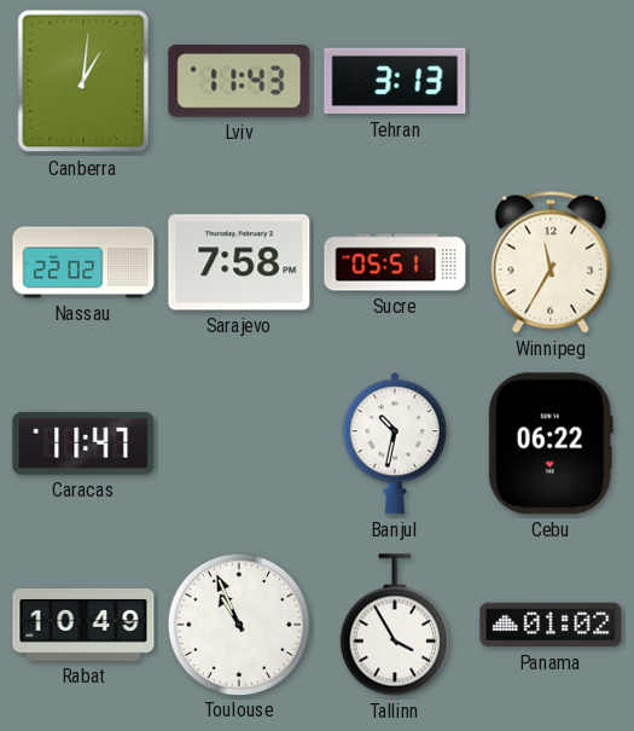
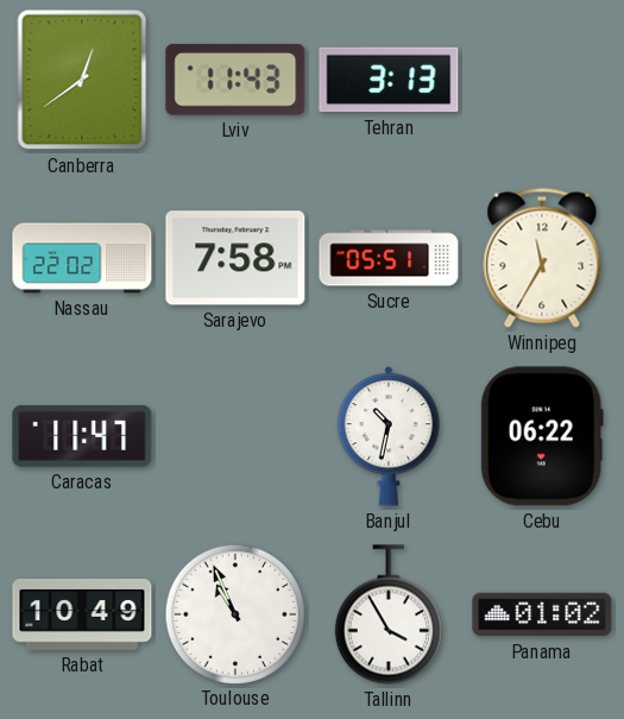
Canberra: 1:01 -> 12:39
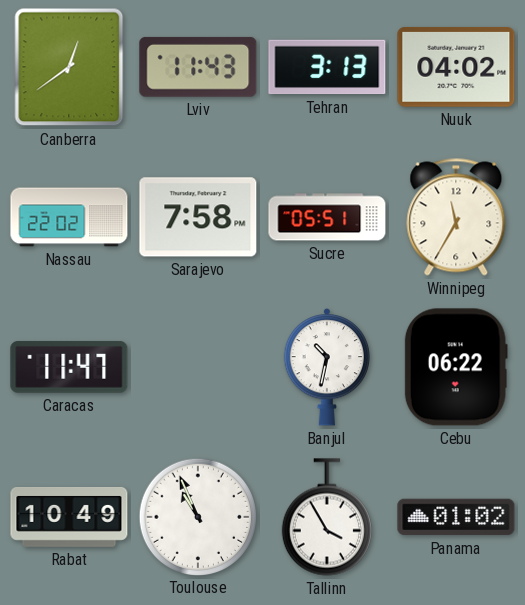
Nuuk: none -> 04:02
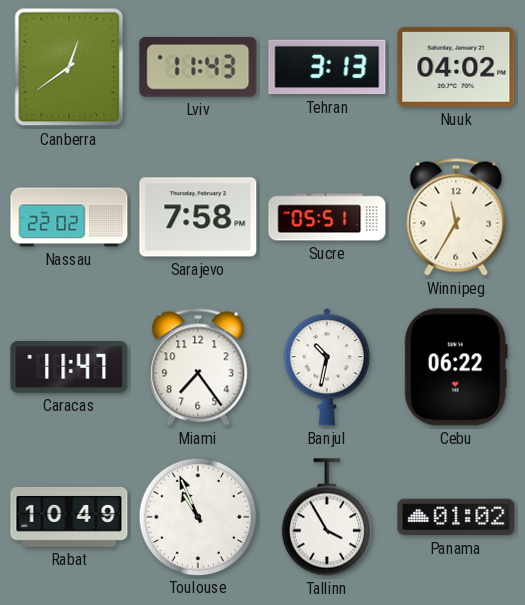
Miami: none -> 7:24
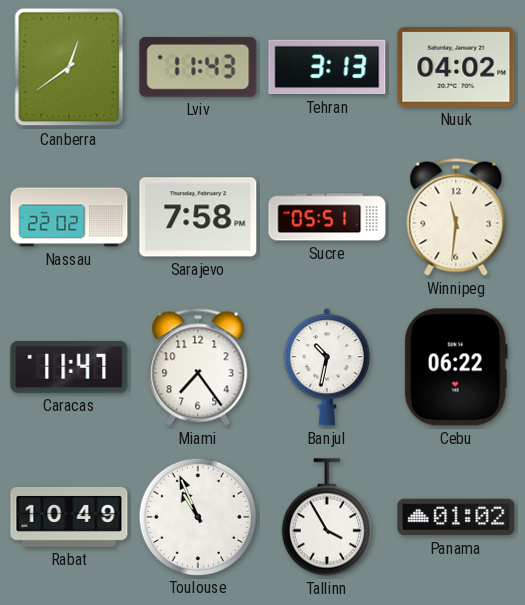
Winnipeg: 11:35 -> 11:31
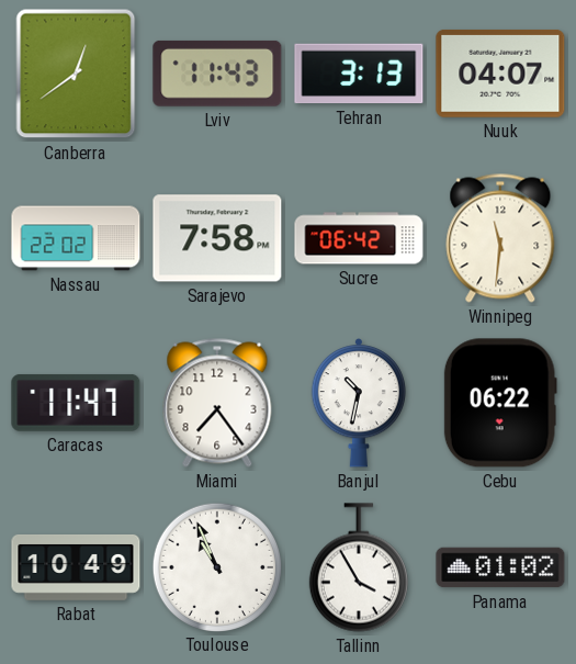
Nuuk: 04:02 -> 04:07
Sucre: 05:51 -> 06:42
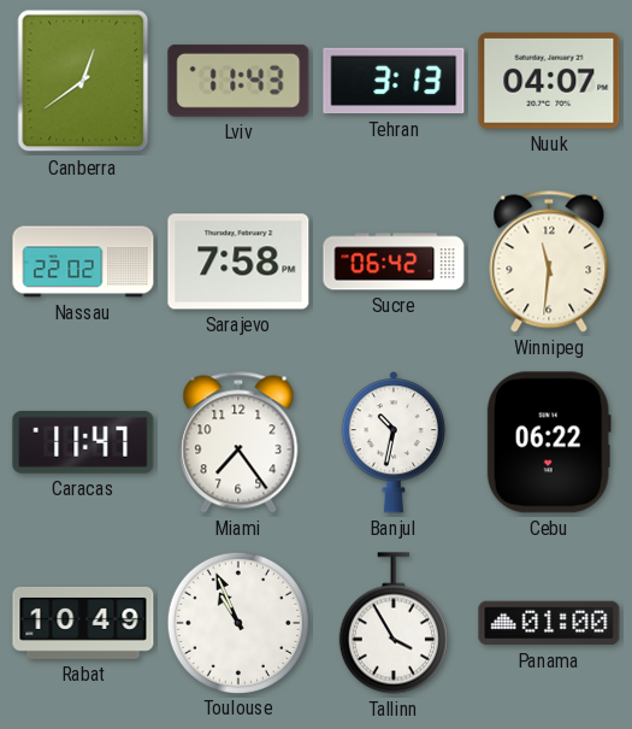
Panama: 01:02 -> 01:00
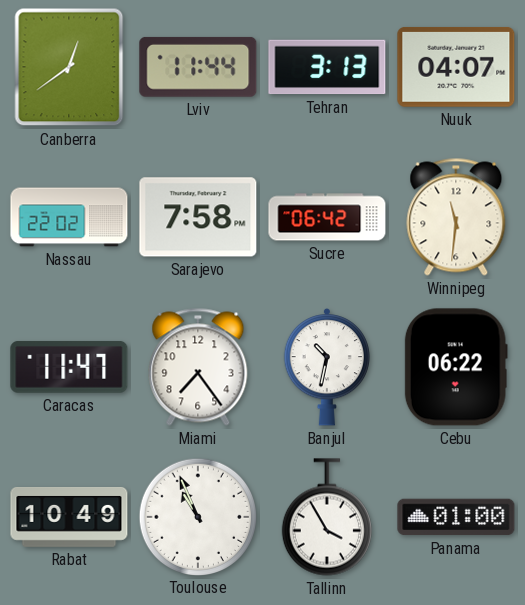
Lviv: 11:43 -> 11:44
